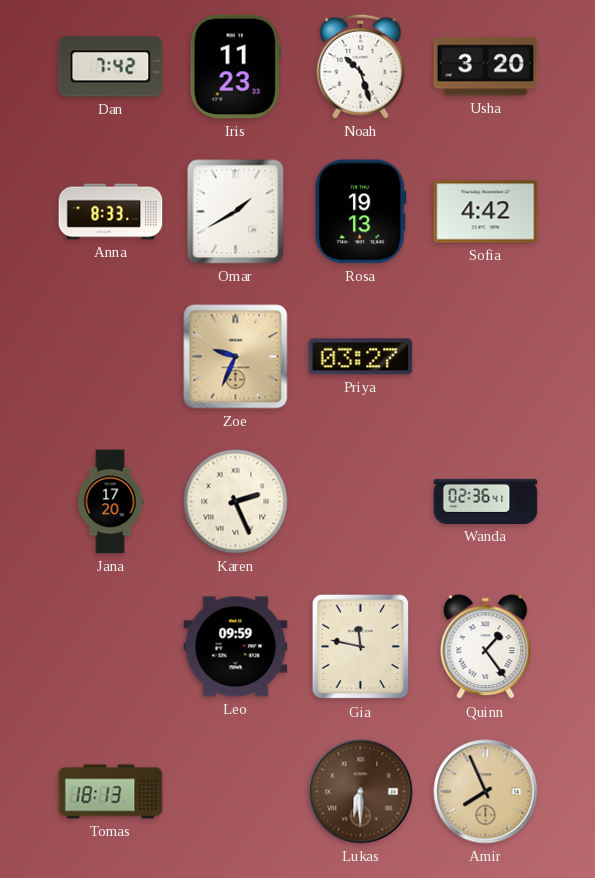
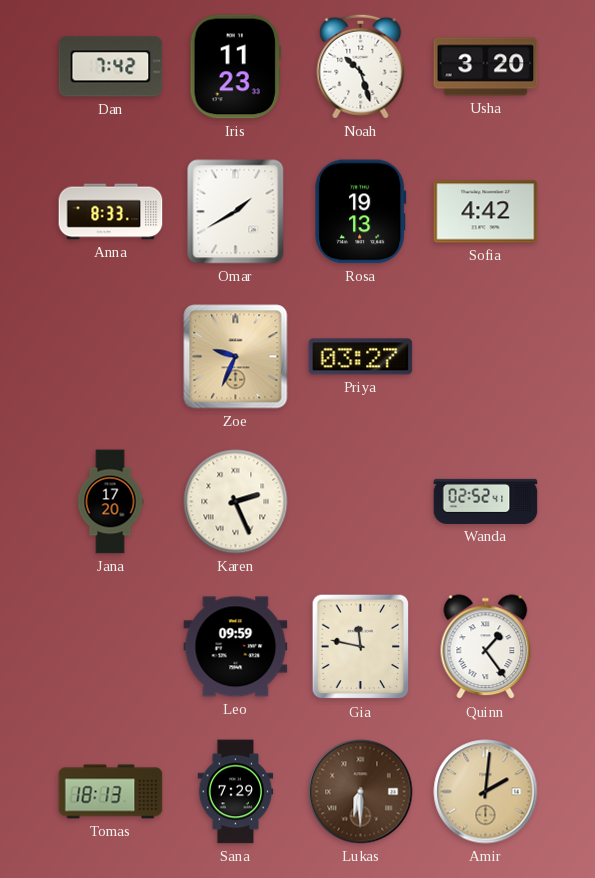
Wanda: 02:36 -> 02:52
Sana: none -> 7:29
Amir: 7:56 -> 2:01
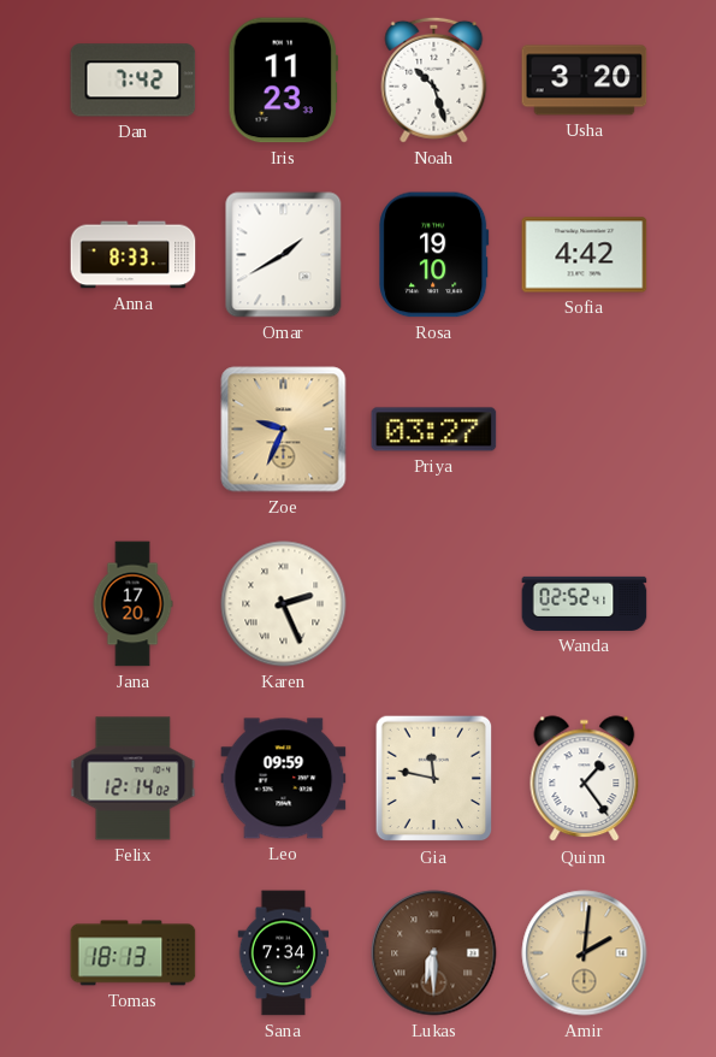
Rosa: 19:13 -> 19:10
Felix: none -> 12:14
Sana: 7:29 -> 7:34
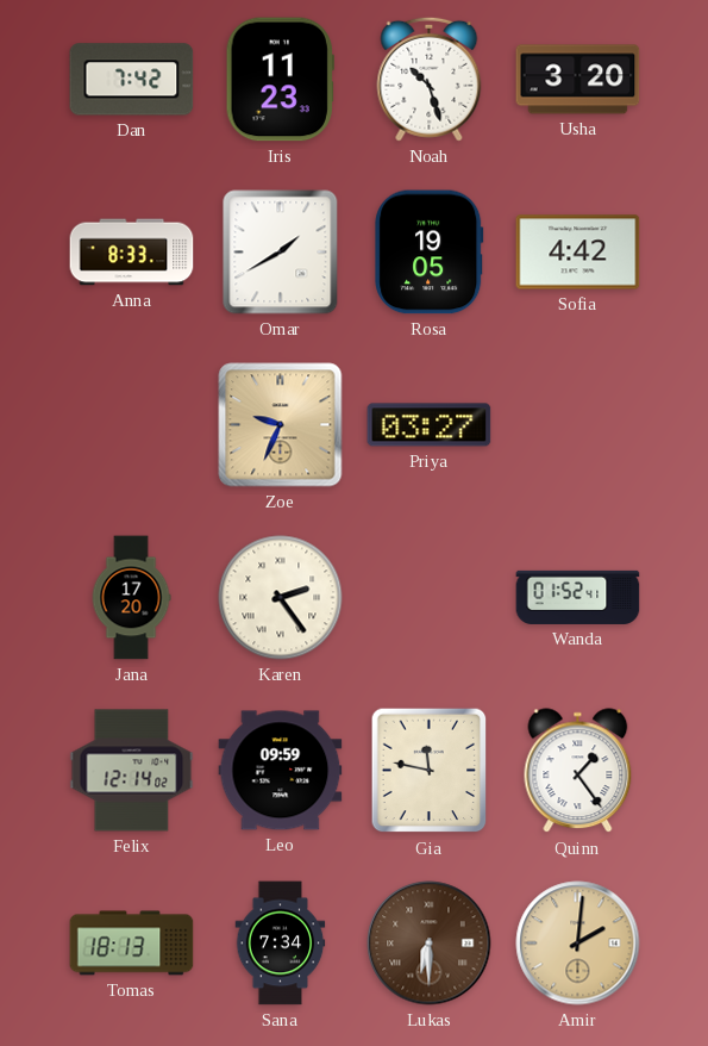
Rosa: 19:10 -> 19:05
Karen: 2:26 -> 2:24
Wanda: 02:52 -> 01:52
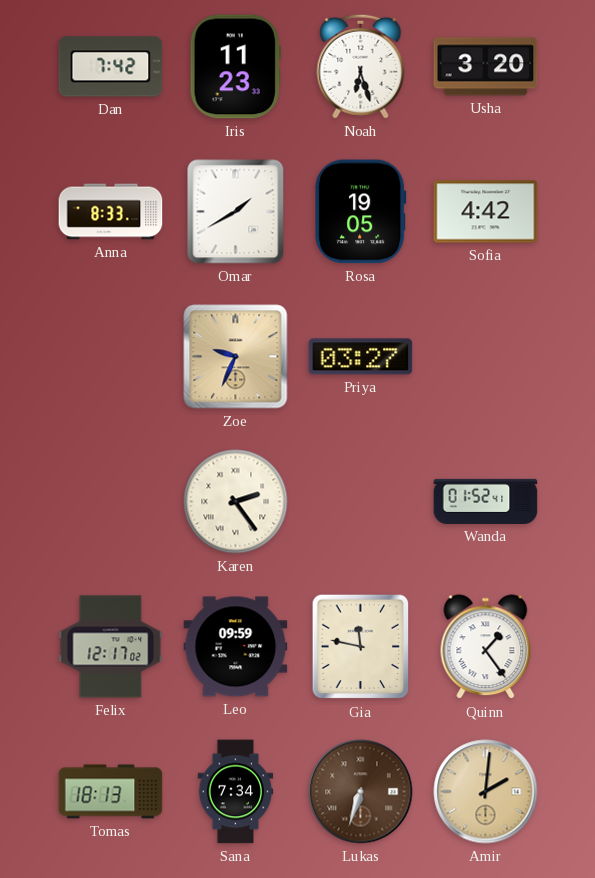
Noah: 10:27 -> 6:27
Jana: 17:20 -> none
Felix: 12:14 -> 12:17
Lukas: 6:30 -> 6:33
